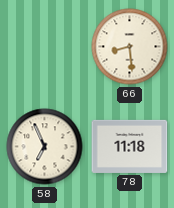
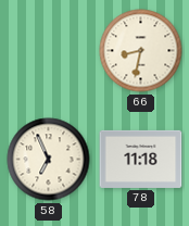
66: 8:29 -> 8:32
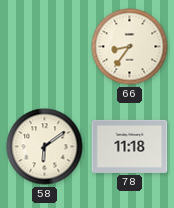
66: 8:32 -> 8:36
58: 6:56 -> 6:09
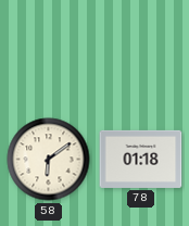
66: 8:36 -> none
78: 11:18 -> 01:18
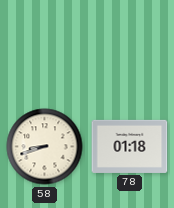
58: 6:09 -> 8:42
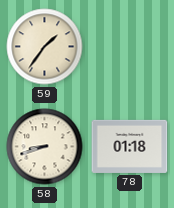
59: none -> 1:36
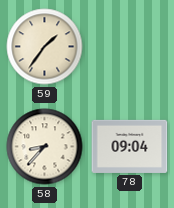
58: 8:42 -> 8:37
78: 01:18 -> 09:04
